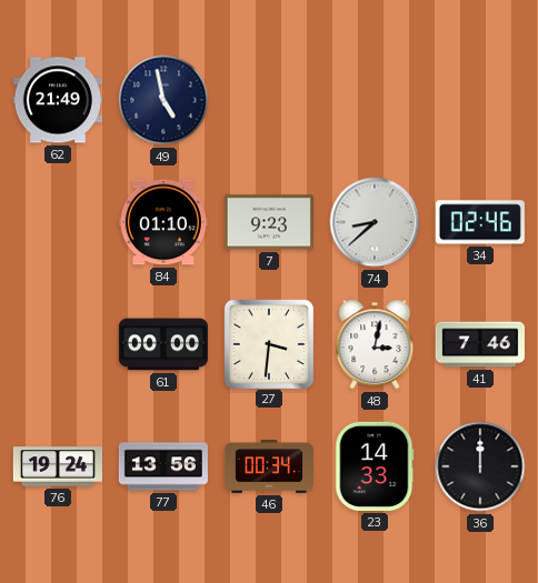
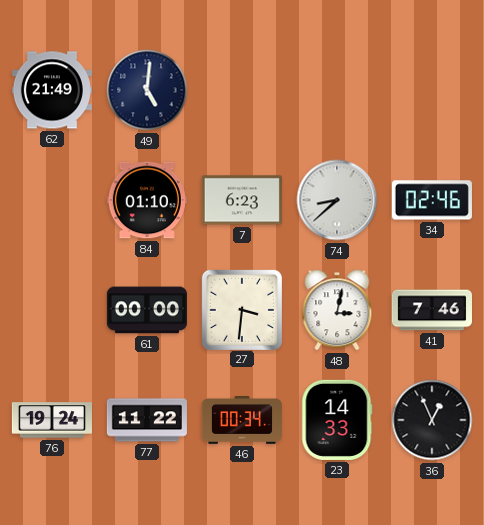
49: 4:58 -> 5:01
7: 9:23 -> 6:23
77: 13:56 -> 11:22
36: 12:00 -> 12:56
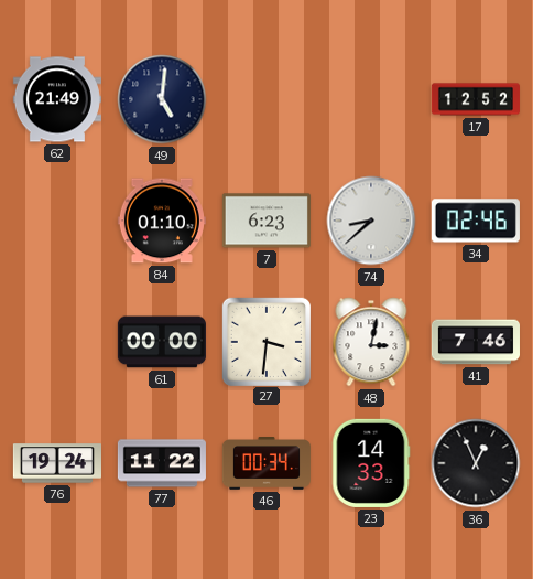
17: none -> 12:52
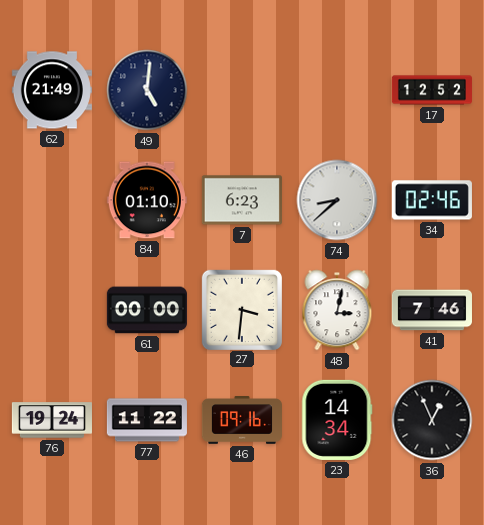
46: 00:34 -> 09:16
23: 14:33 -> 14:34
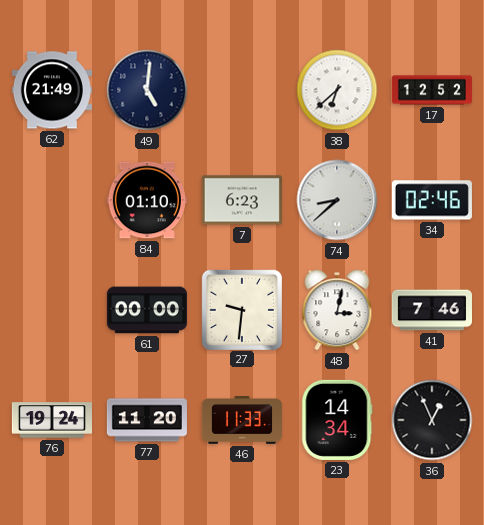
38: none -> 6:38
27: 3:31 -> 9:31
77: 11:22 -> 11:20
46: 09:16 -> 11:33
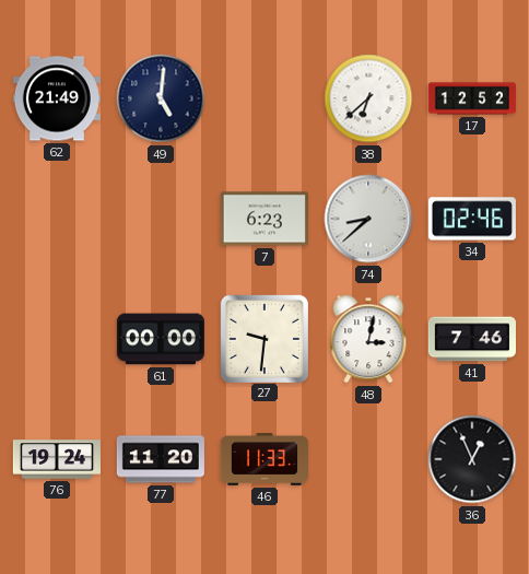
84: 01:10 -> none
23: 14:34 -> none
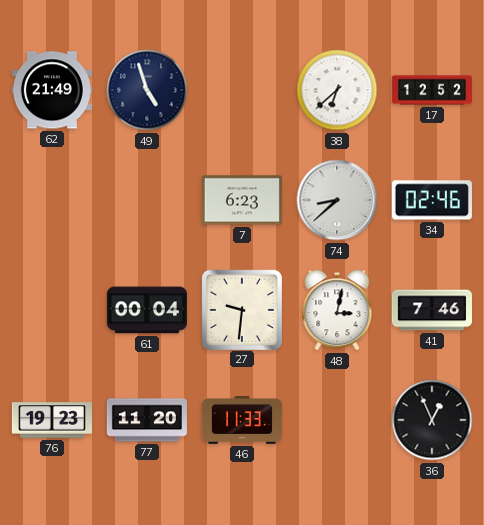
49: 5:01 -> 4:57
61: 00:00 -> 00:04
76: 19:24 -> 19:23
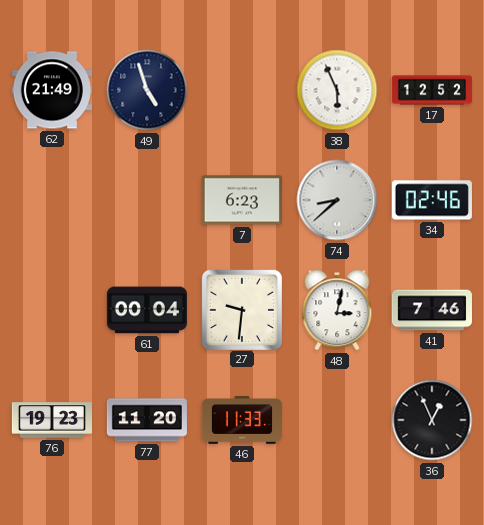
38: 6:38 -> 5:56
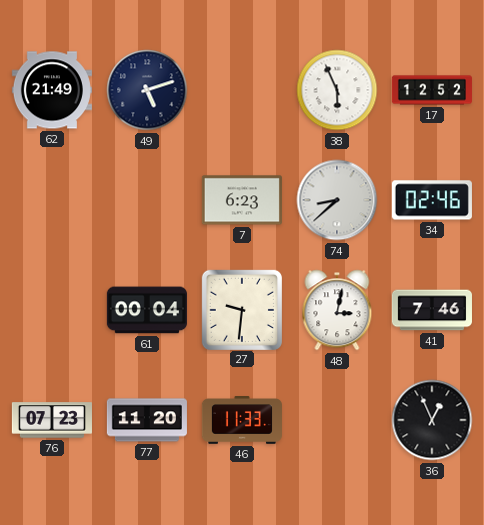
49: 4:57 -> 5:12
76: 19:23 -> 07:23
